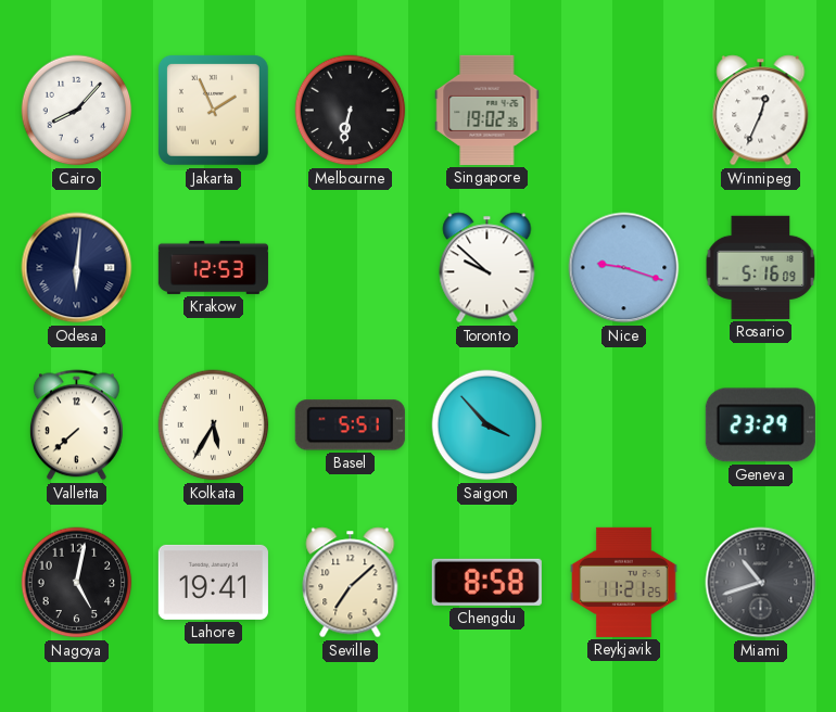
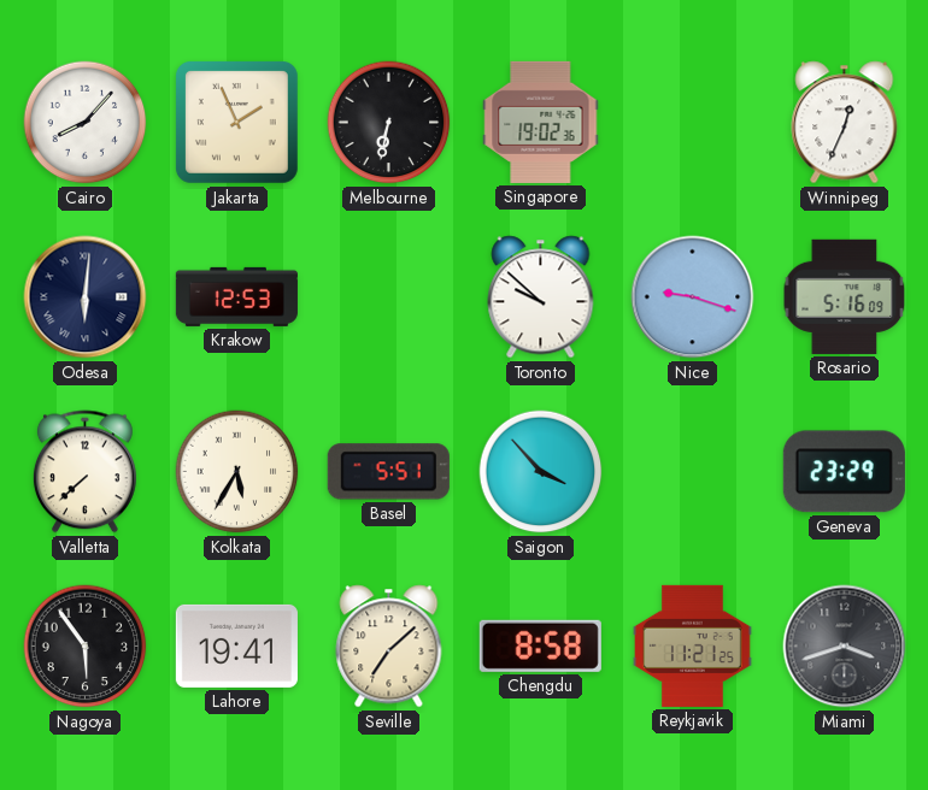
Nagoya: 5:02 -> 5:54
Miami: 10:42 -> 3:42
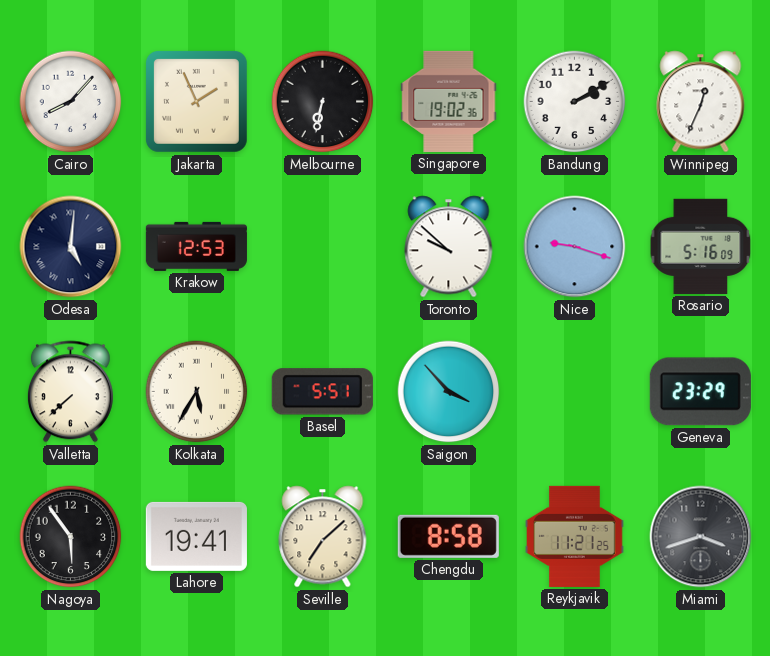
Bandung: none -> 2:10
Odesa: 6:01 -> 5:01
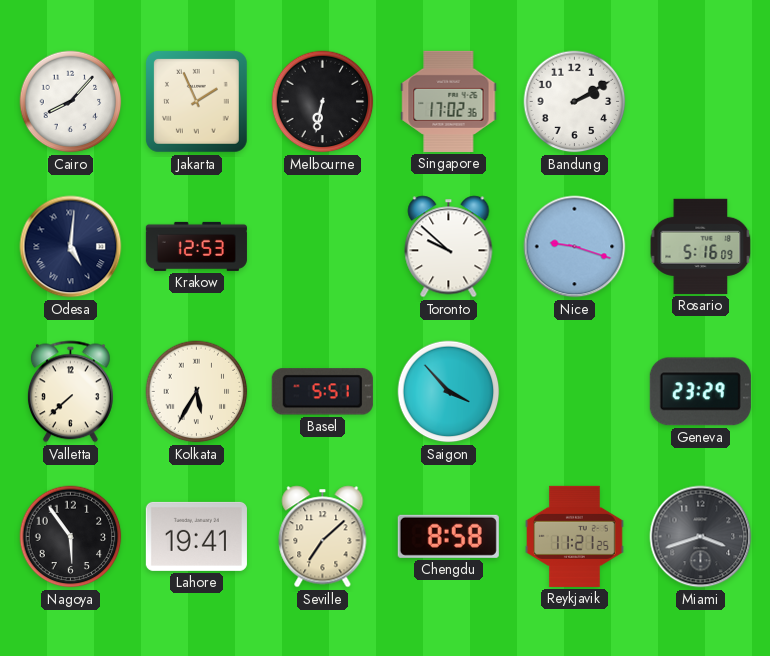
Singapore: 19:02 -> 17:02
Winnipeg: 12:34 -> none
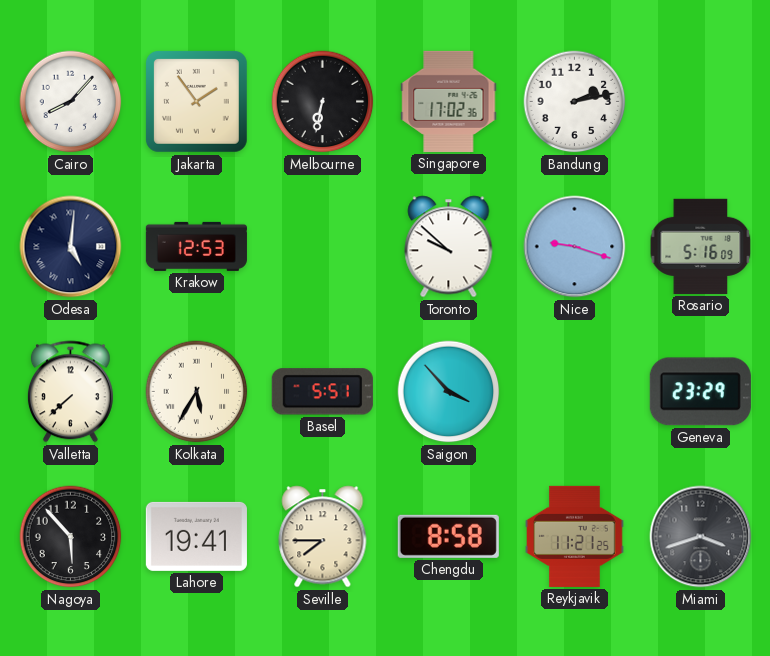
Jakarta: 1:56 -> 1:54
Bandung: 2:10 -> 2:13
Nagoya: 5:54 -> 5:53
Seville: 7:08 -> 7:45
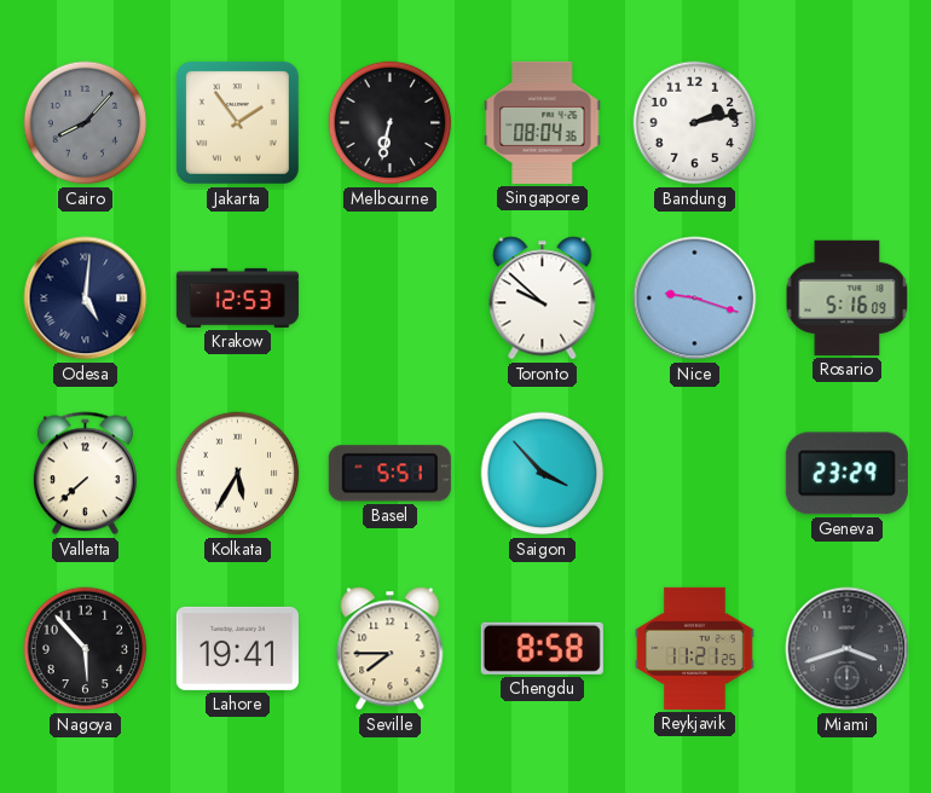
Cairo dial: white -> grey
Singapore: 17:02 -> 08:04
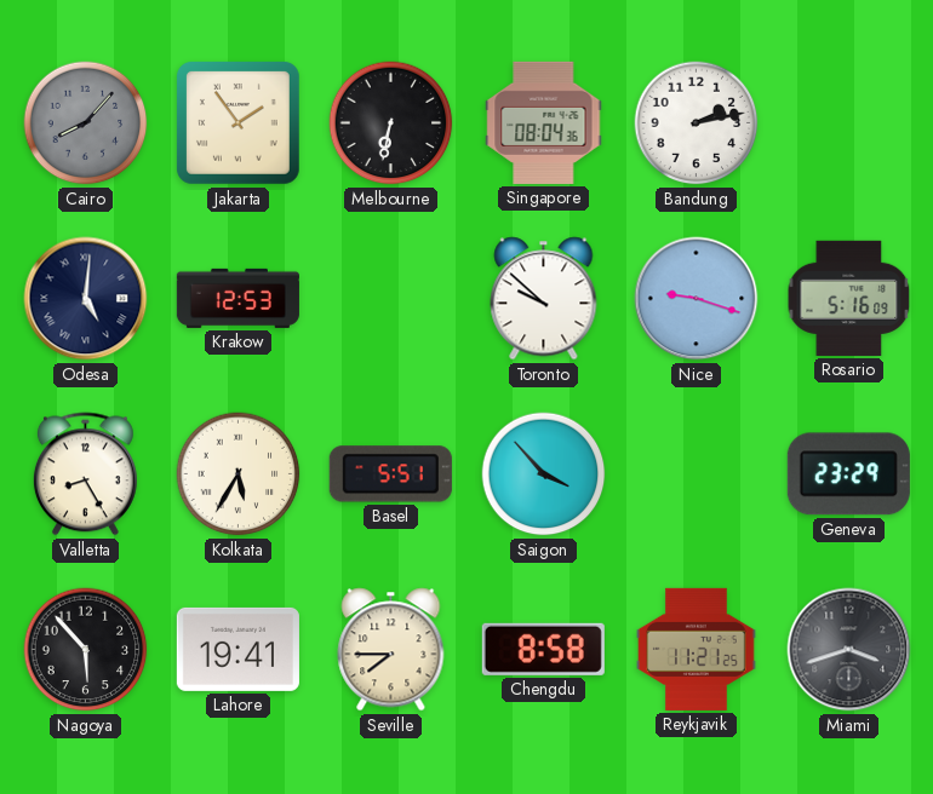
Valletta: 7:38 -> 8:25
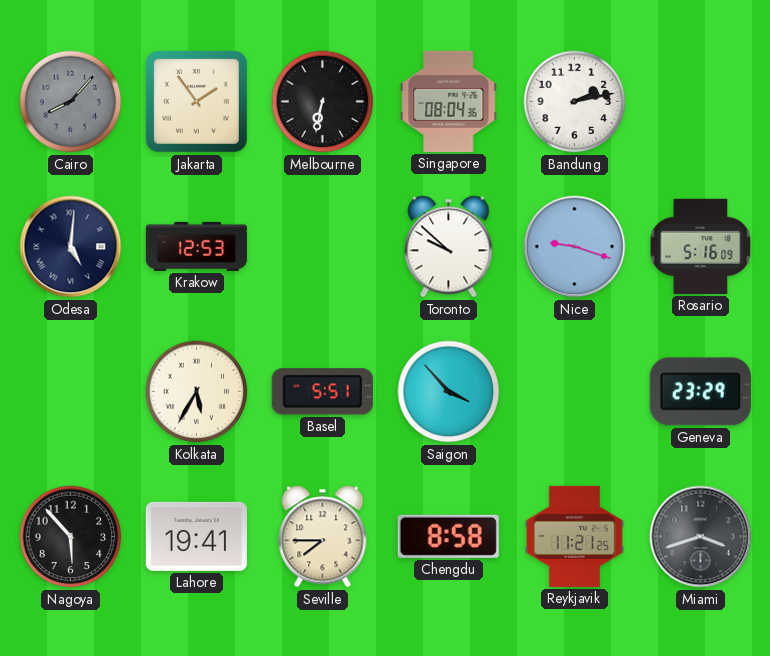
Valletta: 8:25 -> none
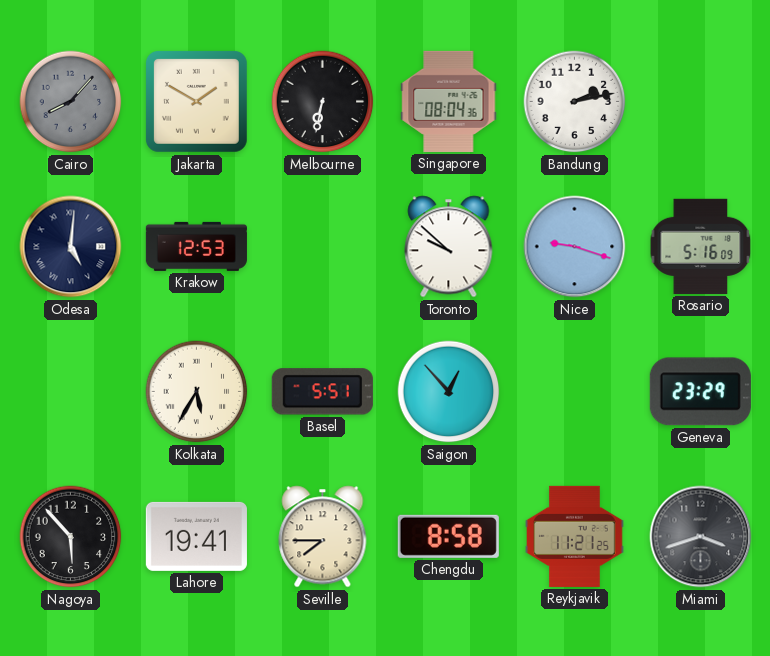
Jakarta: 1:54 -> 1:50
Saigon: 3:53 -> 12:53
